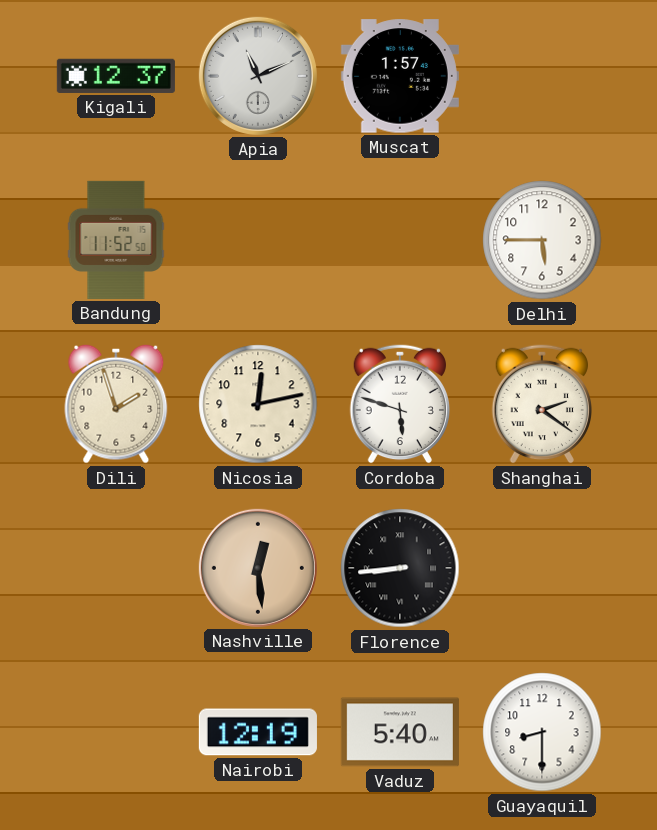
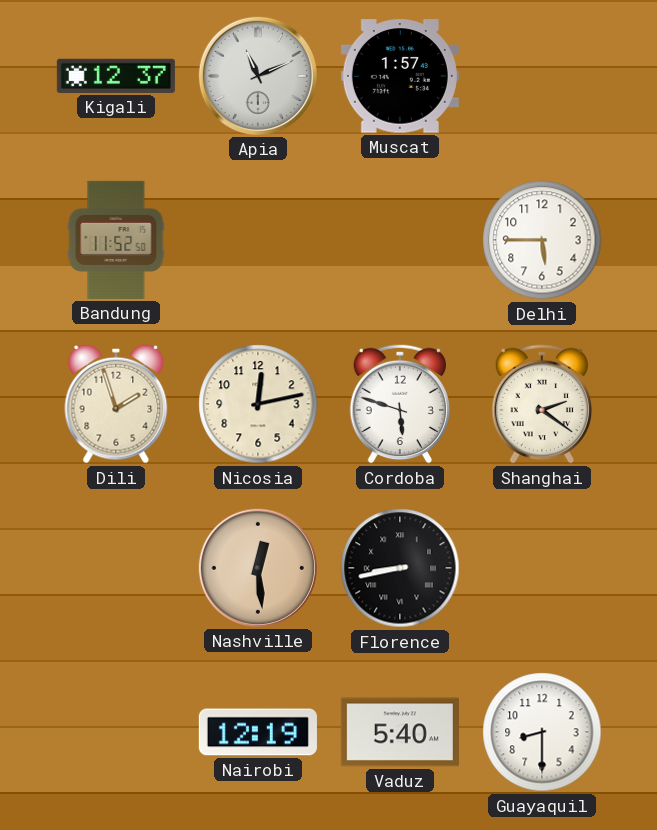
Florence: 8:44 -> 8:43
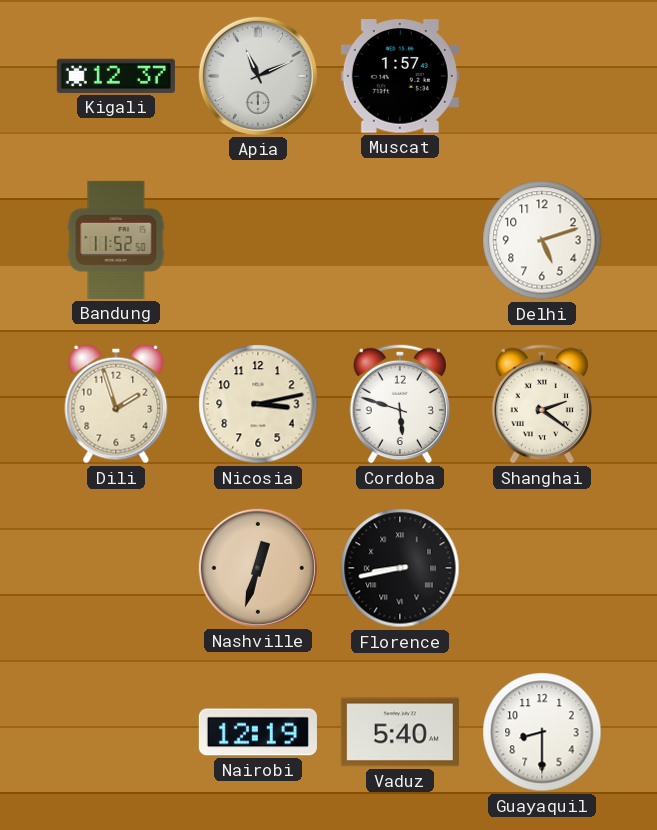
Delhi: 5:45 -> 5:12
Nicosia: 12:13 -> 3:13
Nashville: 12:29 -> 12:33
